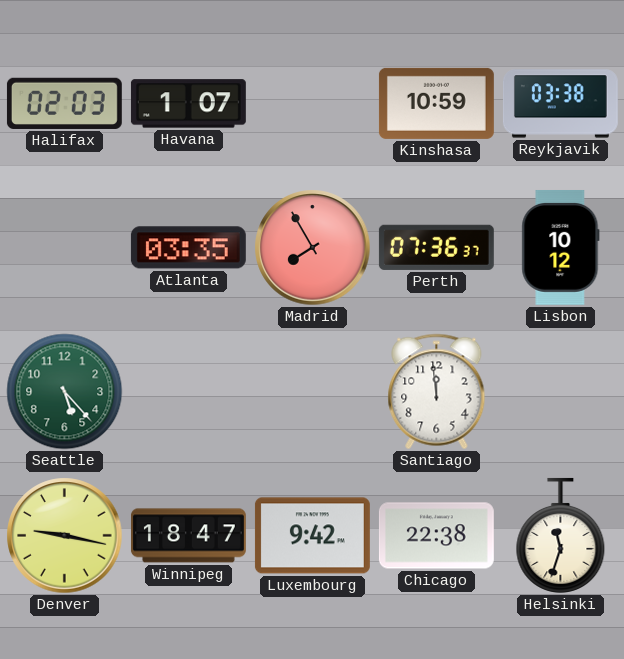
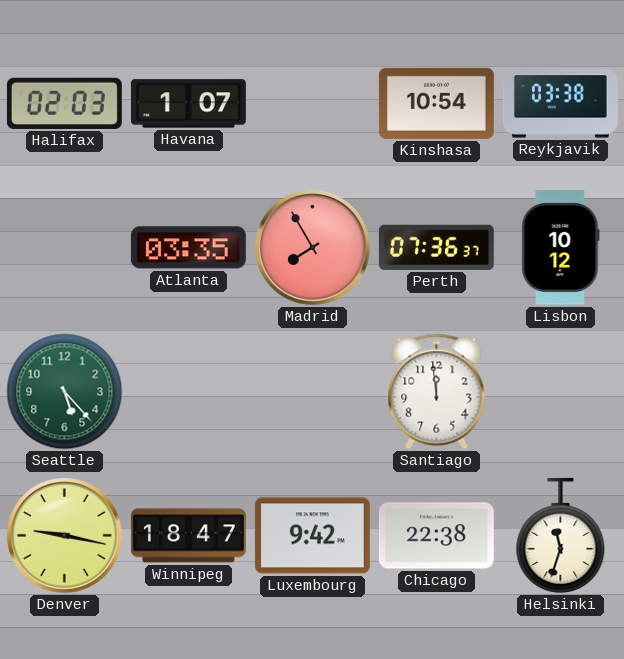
Kinshasa: 10:59 -> 10:54
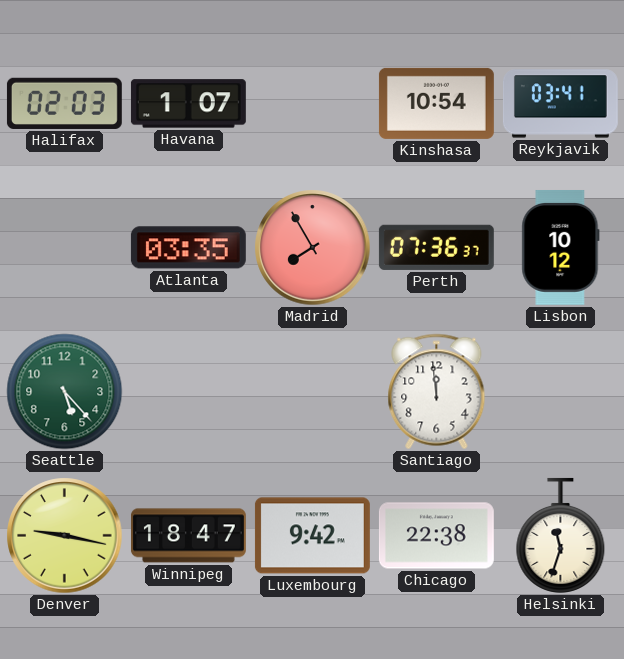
Reykjavik: 03:38 -> 03:41
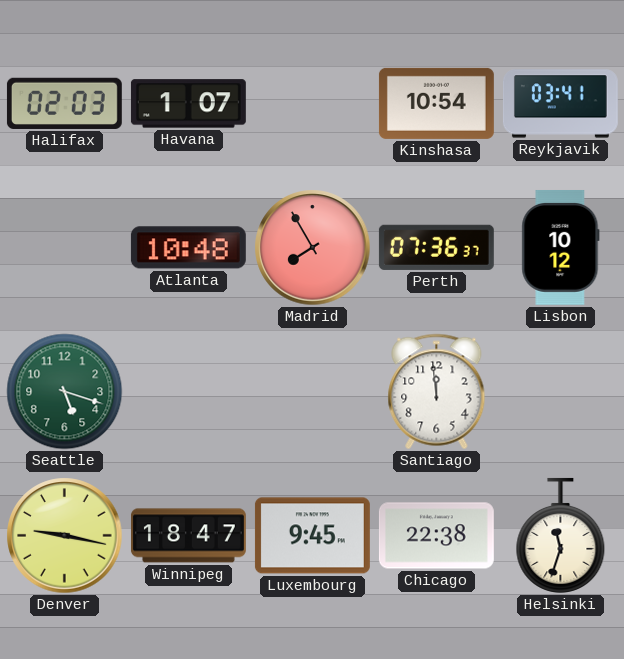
Atlanta: 03:35 -> 10:48
Seattle: 5:23 -> 5:18
Luxembourg: 9:42 -> 9:45
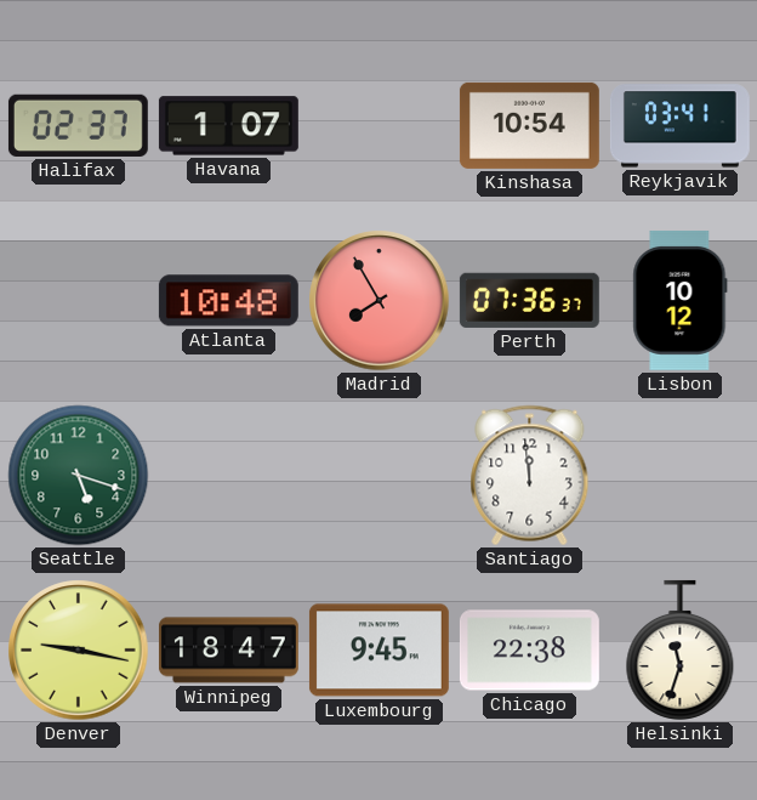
Halifax: 02:03 -> 02:37
